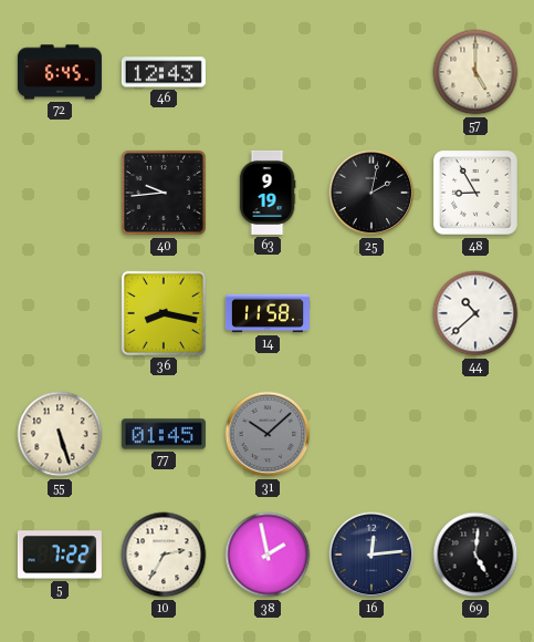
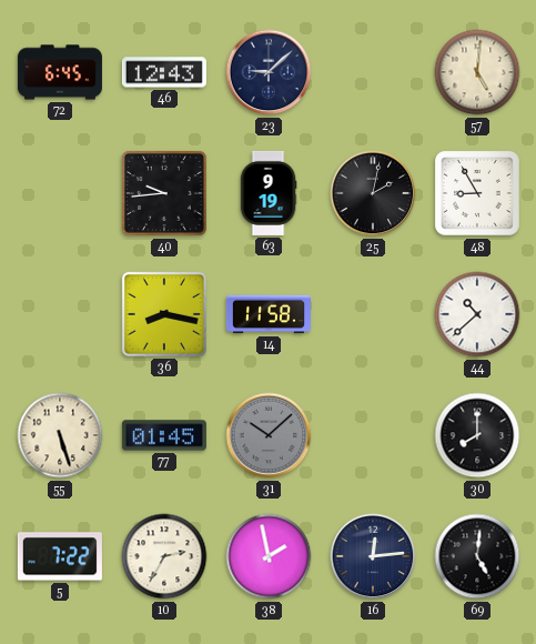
23: none -> 9:08
57: 5:00 -> 5:01
30: none -> 8:00
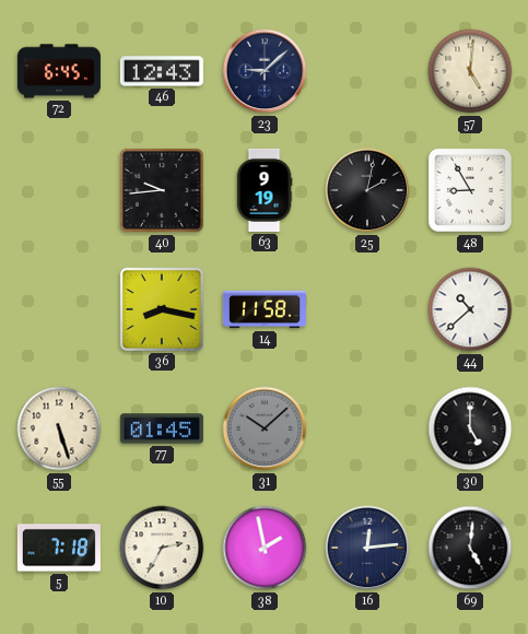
30: 8:00 -> 5:00
5: 7:22 -> 7:18
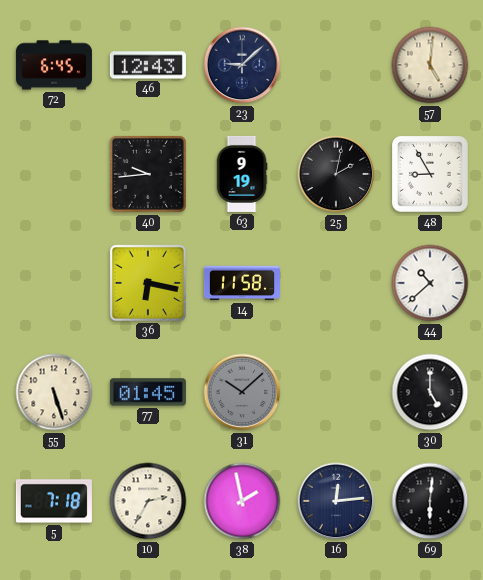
36: 8:17 -> 6:17
69: 5:01 -> 6:01
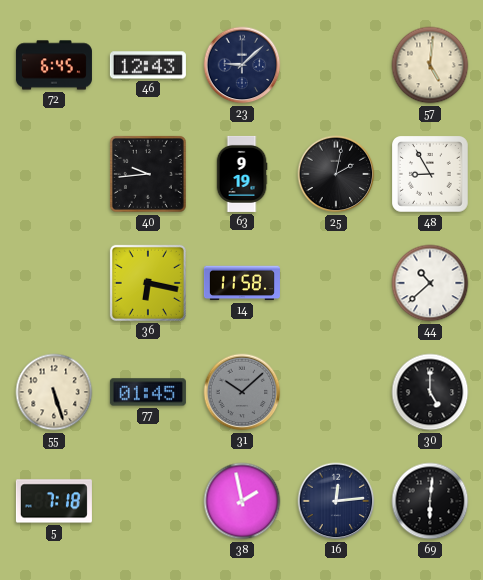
10: 2:35 -> none
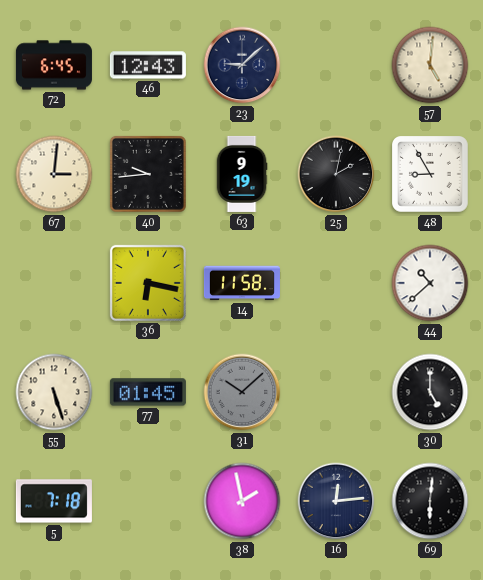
67: none -> 3:01
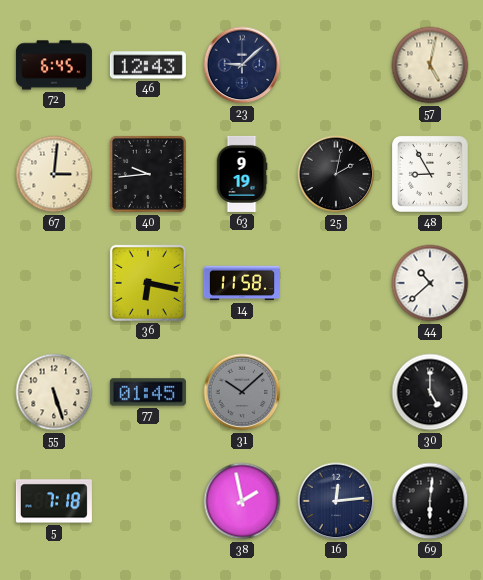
57: 5:01 -> 5:02
